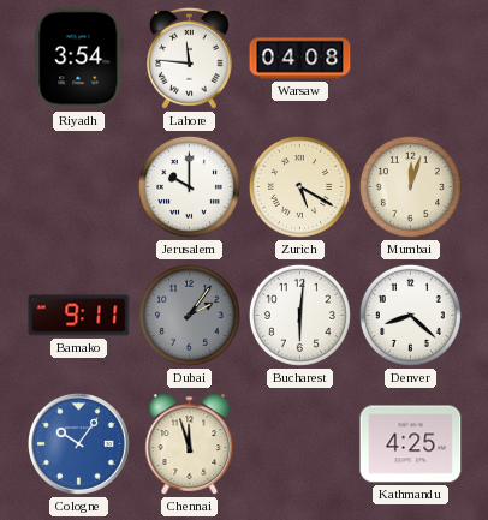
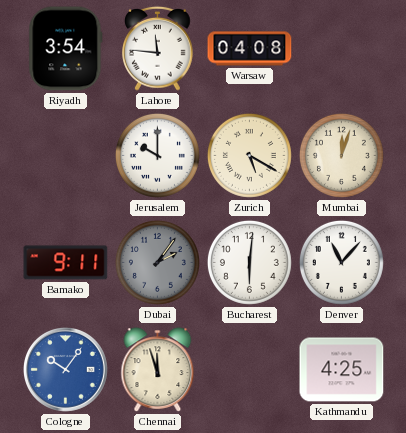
Denver: 8:22 -> 11:07
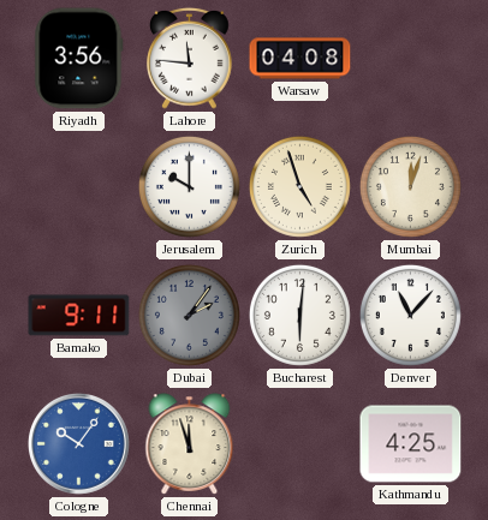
Riyadh: 3:54 -> 3:56
Zurich: 5:20 -> 4:57
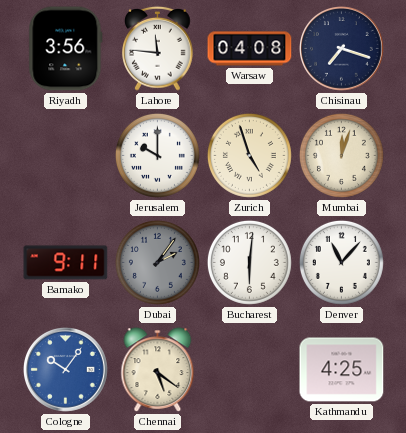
Chisinau: none -> 7:18
Chennai: 11:57 -> 5:21
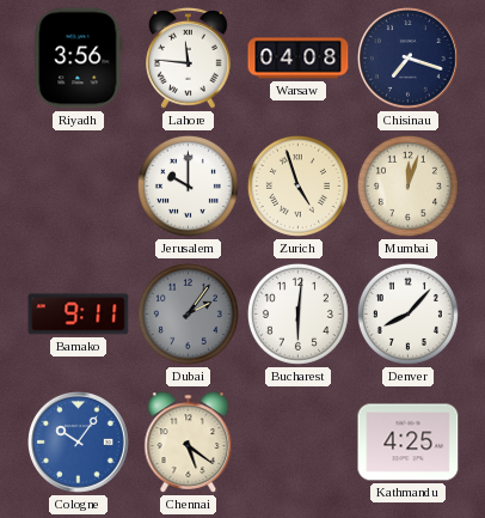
Denver: 11:07 -> 8:07
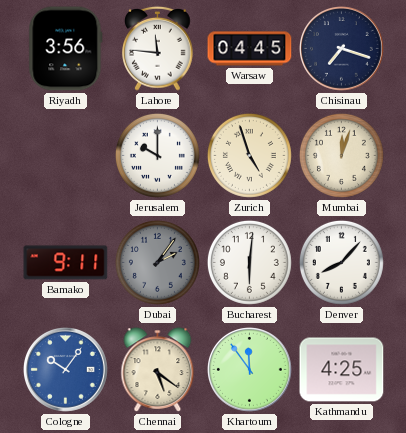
Warsaw: 04:08 -> 04:45
Khartoum: none -> 11:54
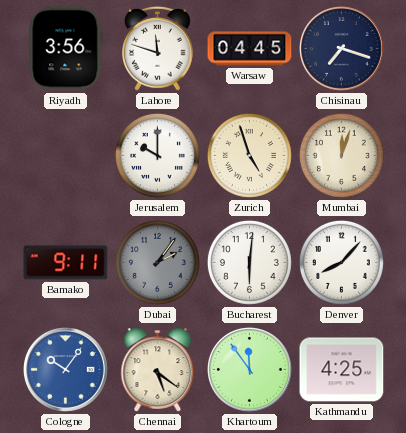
Lahore: 11:46 -> 11:48
